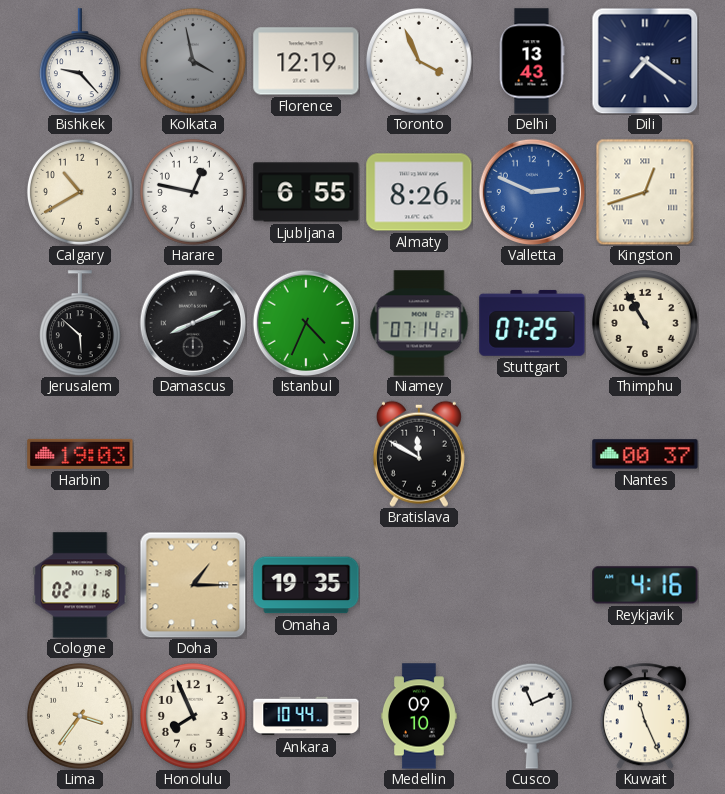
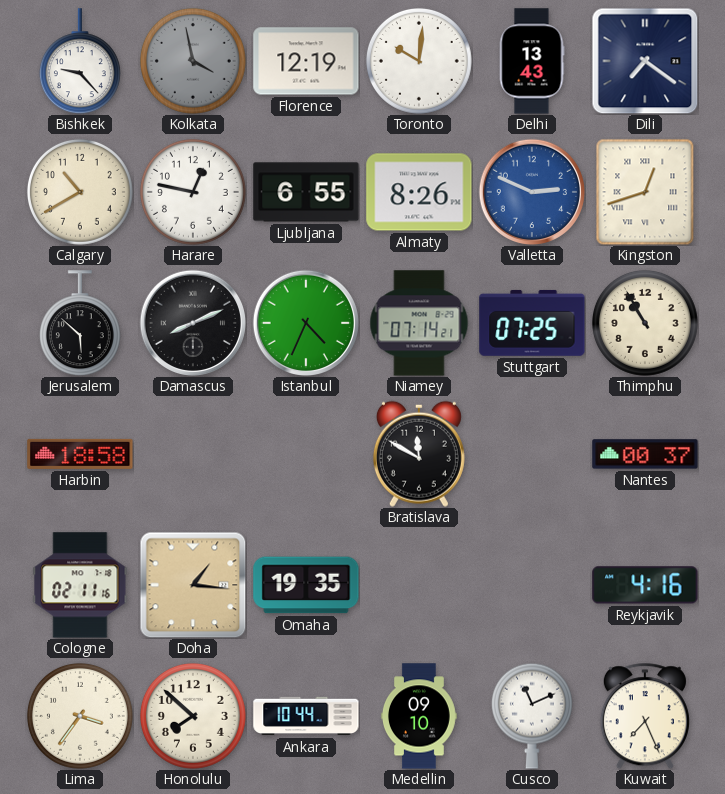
Toronto: 3:56 -> 10:01
Harbin: 19:03 -> 18:58
Doha: 1:15 -> 1:16
Honolulu: 7:56 -> 7:52
Kuwait: 11:26 -> 7:26
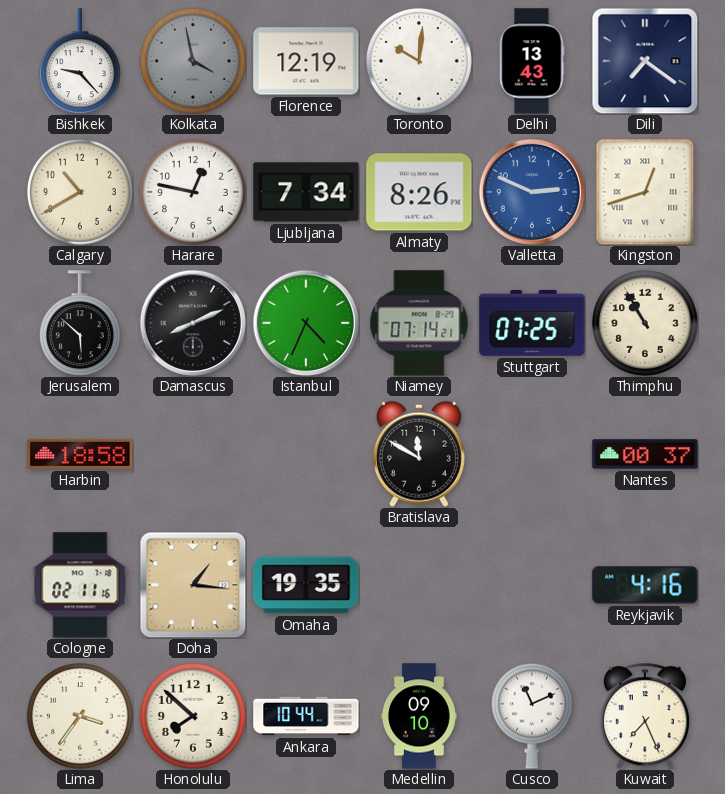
Ljubljana: 6:55 -> 7:34
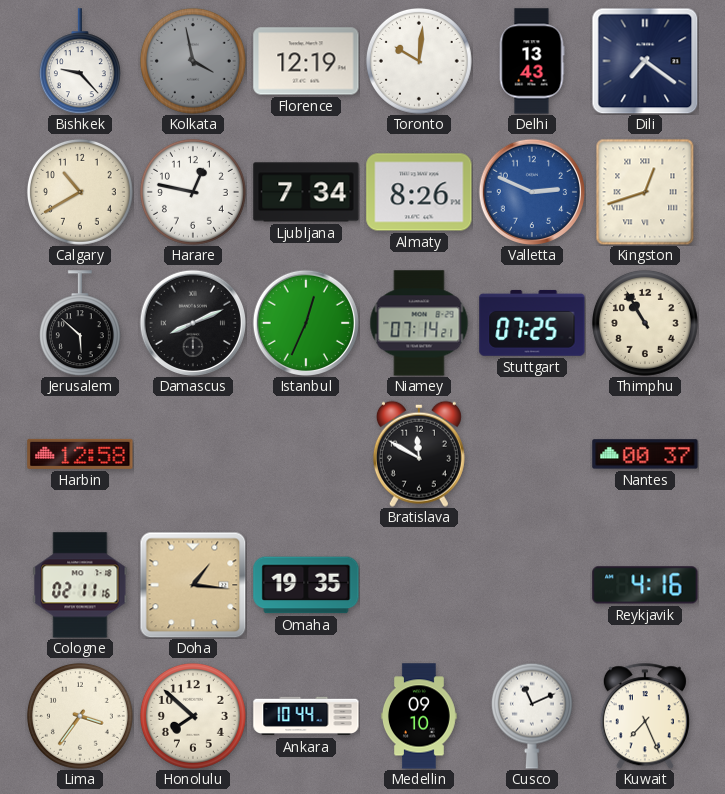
Istanbul: 4:34 -> 12:34
Harbin: 18:58 -> 12:58
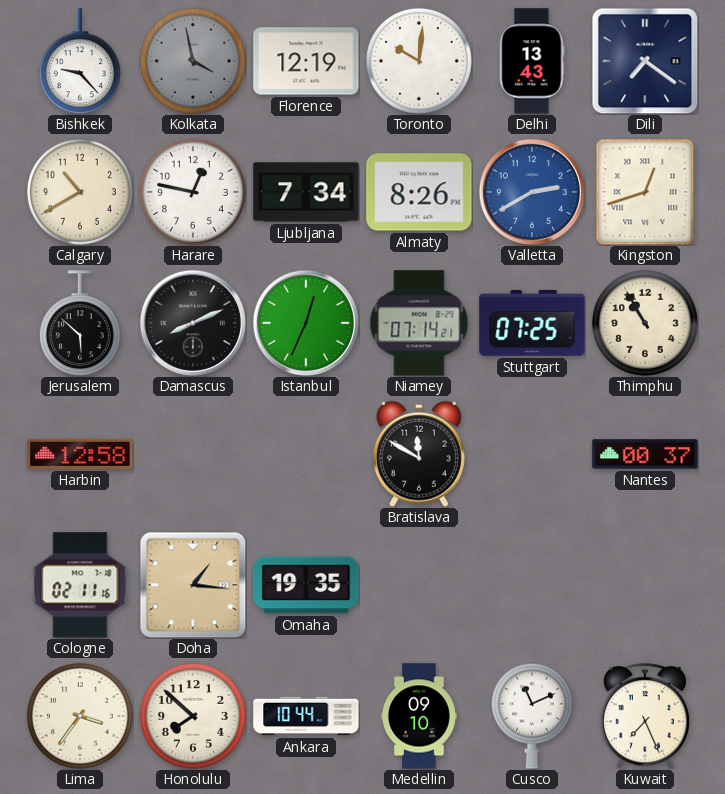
Valletta: 2:49 -> 2:40
Reykjavik: 4:16 -> none
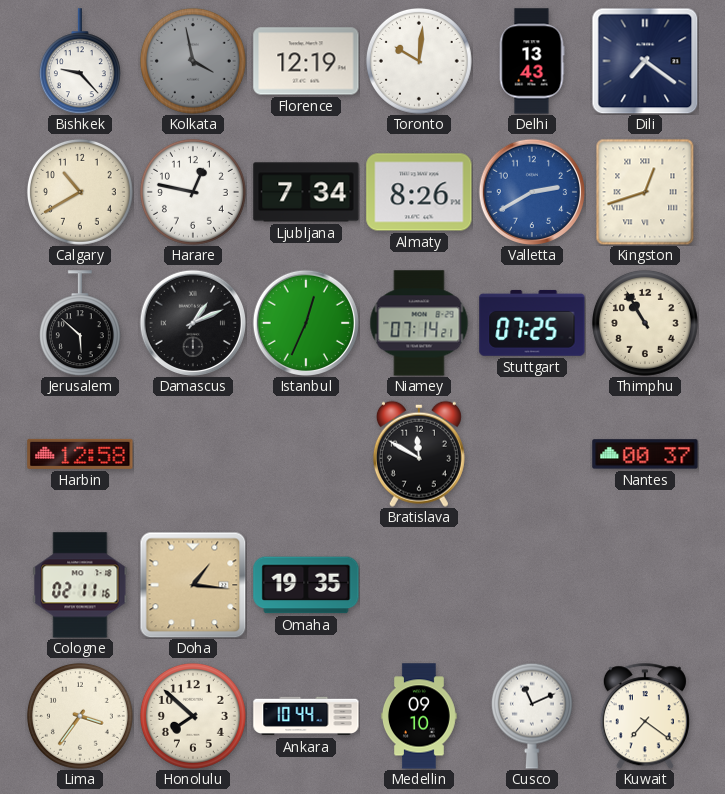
Damascus: 8:11 -> 1:11
Kuwait: 7:26 -> 7:21
